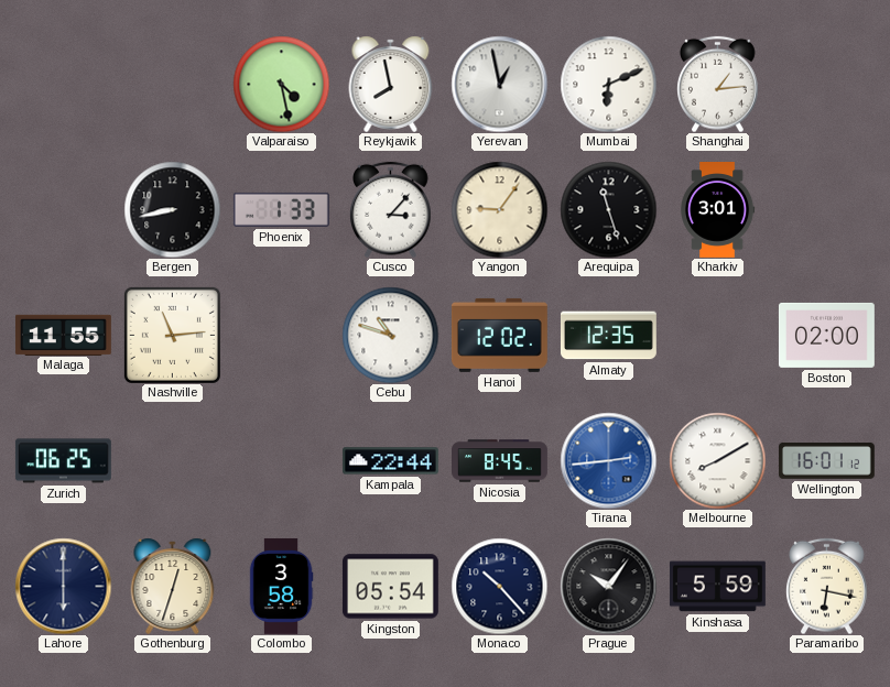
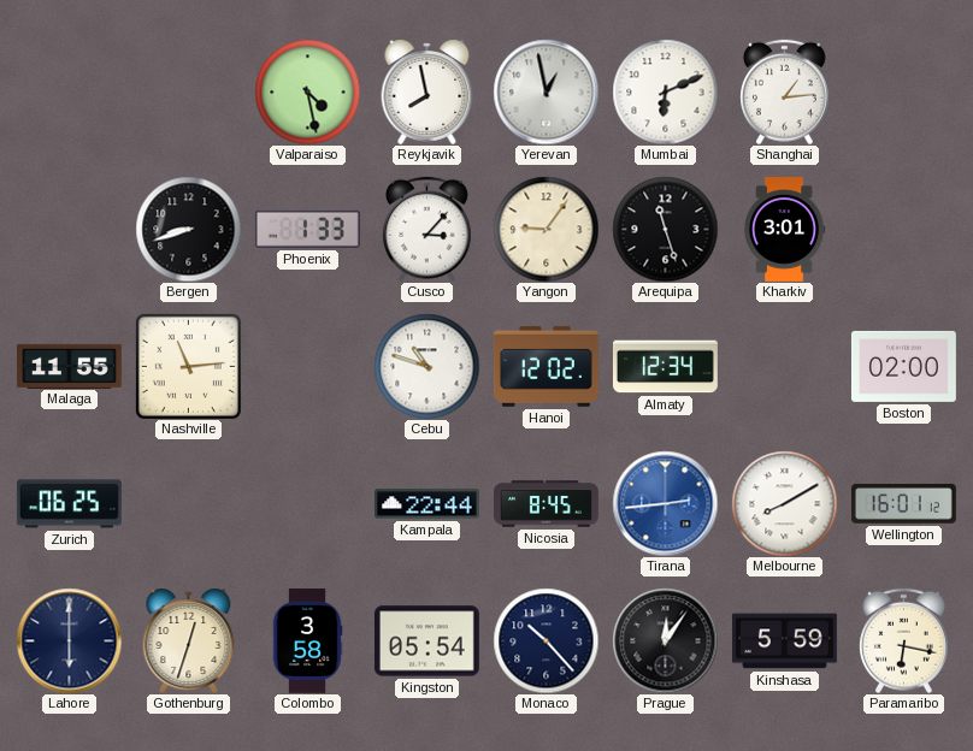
Bergen: 8:43 -> 8:42
Almaty: 12:35 -> 12:34
Prague: 10:06 -> 12:06
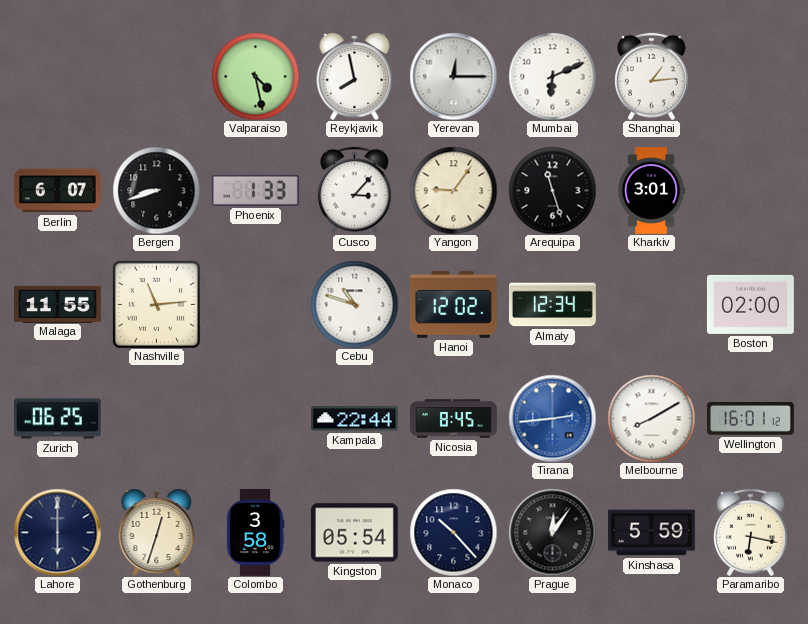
Yerevan: 12:58 -> 12:15
Berlin: none -> 6:07
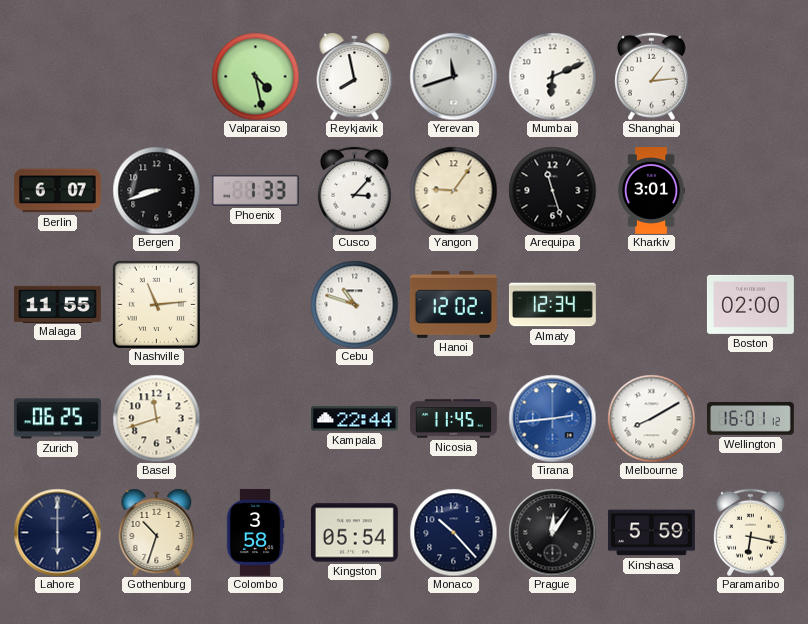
Yerevan: 12:15 -> 11:42
Basel: none -> 11:42
Nicosia: 8:45 -> 11:45
Gothenburg: 12:33 -> 10:33
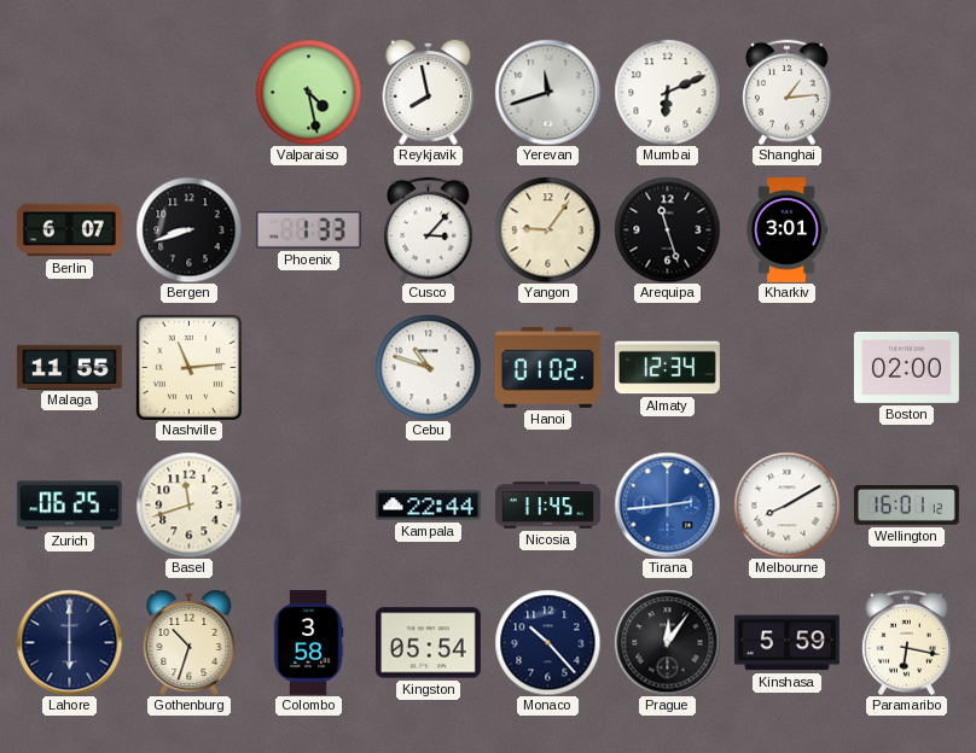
Hanoi: 12:02 -> 01:02
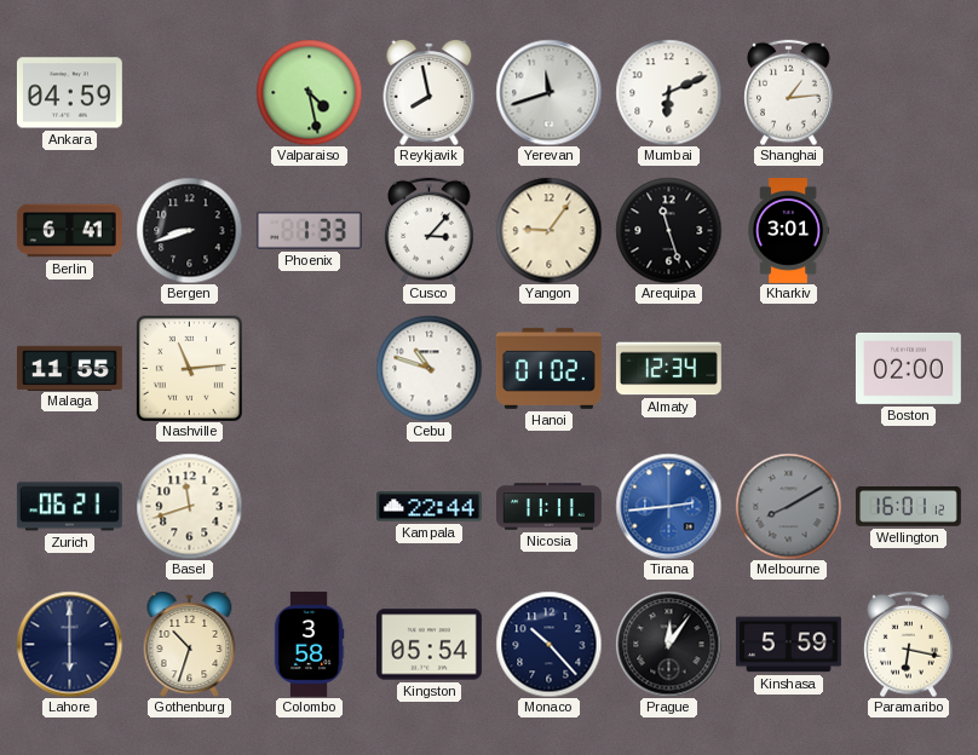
Ankara: none -> 04:59
Berlin: 6:07 -> 6:41
Zurich: 06:25 -> 06:21
Nicosia: 11:45 -> 11:11
Melbourne dial: white -> grey
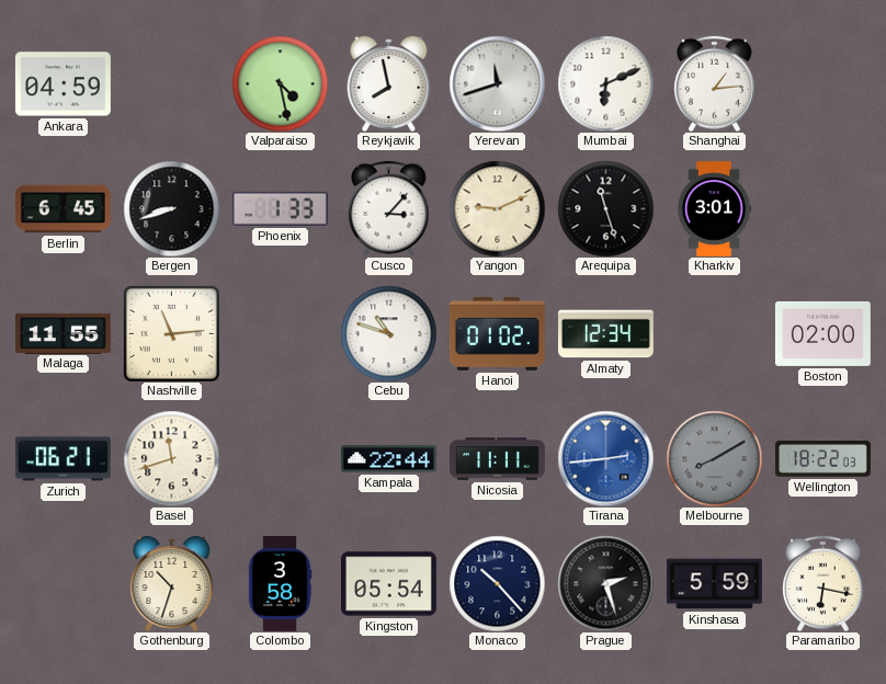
Berlin: 6:41 -> 6:45
Yangon: 9:06 -> 9:11
Wellington: 16:01 -> 18:22
Lahore: 6:00 -> none
Prague: 12:06 -> 2:27
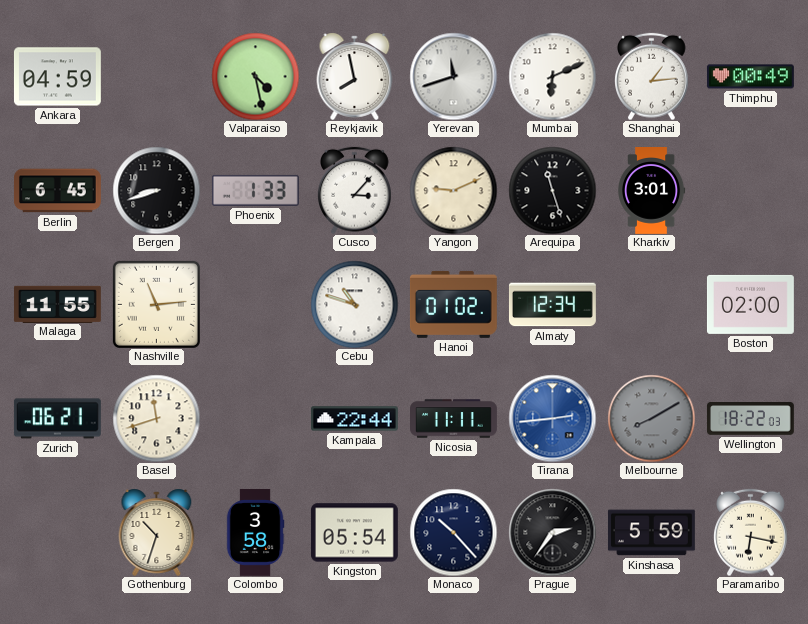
Thimphu: none -> 00:49
Prague: 2:27 -> 2:36
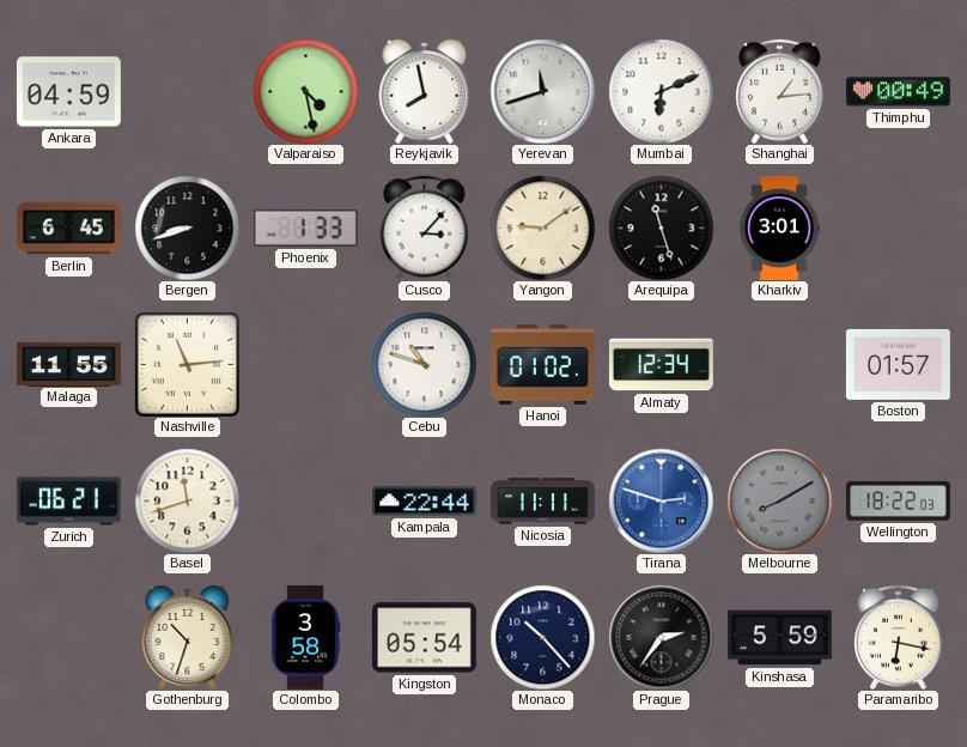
Yangon: 9:11 -> 9:09
Boston: 02:00 -> 01:57
Tirana: 2:44 -> 2:48
